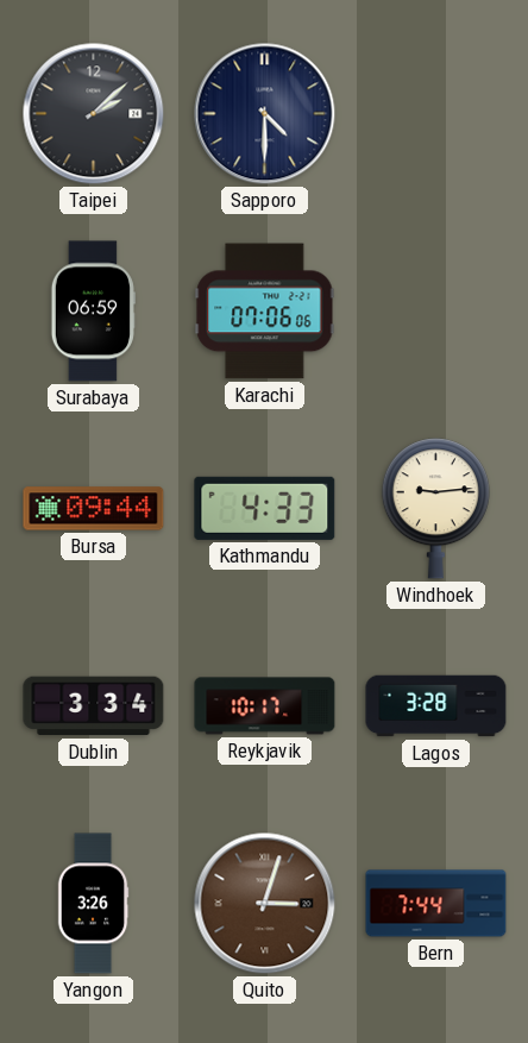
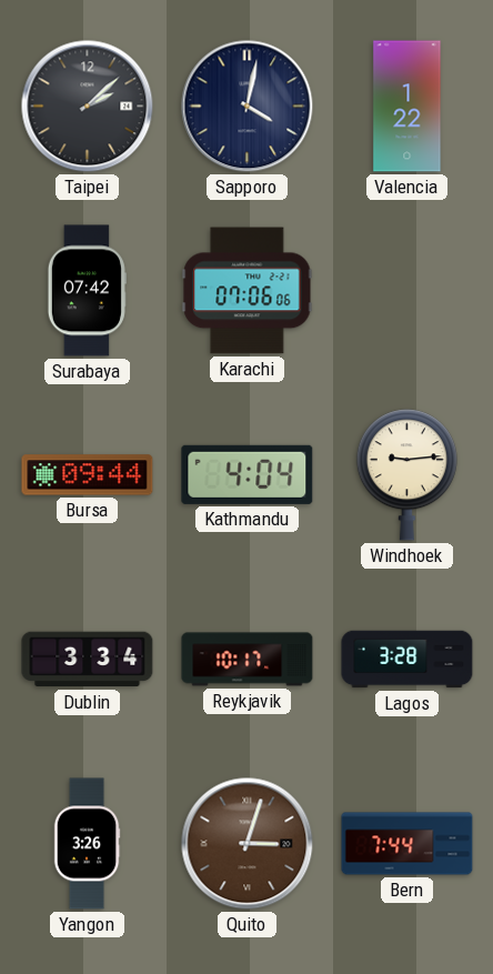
Sapporo: 4:30 -> 4:02
Valencia: none -> 1:22
Surabaya: 06:59 -> 07:42
Kathmandu: 4:33 -> 4:04
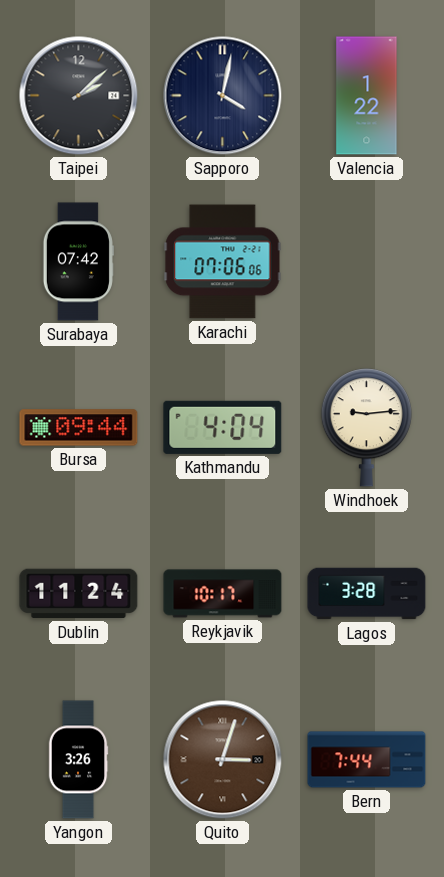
Dublin: 3:34 -> 11:24
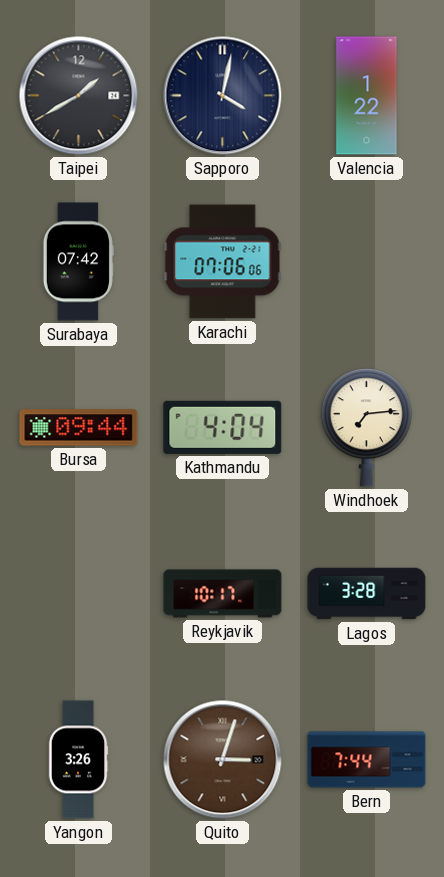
Taipei: 2:08 -> 1:40
Windhoek: 9:14 -> 7:14
Dublin: 11:24 -> none
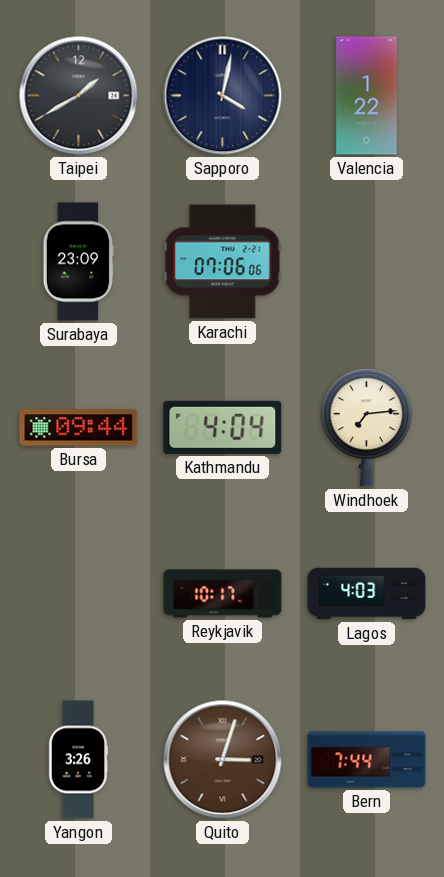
Surabaya: 07:42 -> 23:09
Lagos: 3:28 -> 4:03
